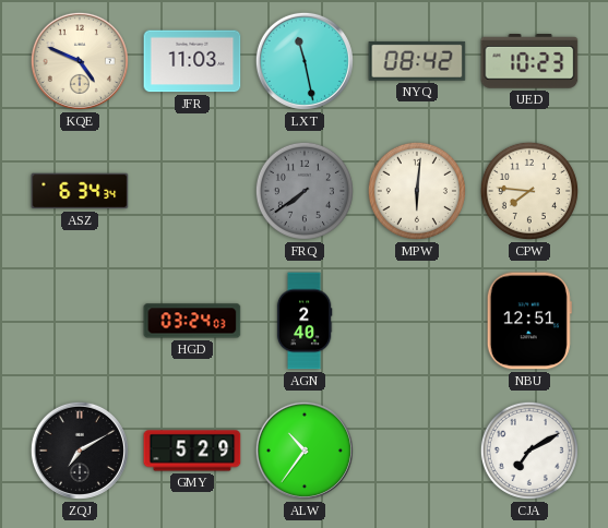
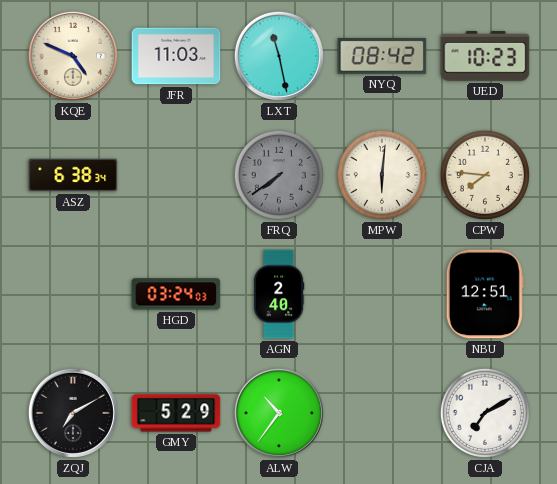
ASZ: 6:34 -> 6:38
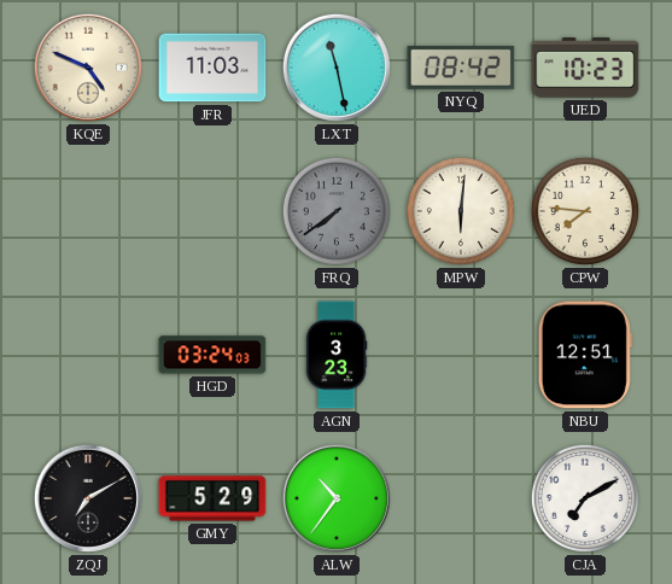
ASZ: 6:38 -> none
AGN: 2:40 -> 3:23
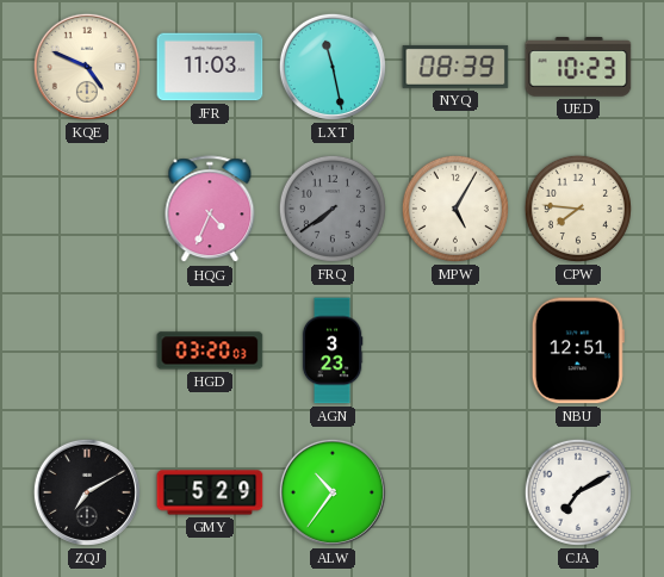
NYQ: 08:42 -> 08:39
HQG: none -> 4:34
MPW: 6:01 -> 5:05
HGD: 03:24 -> 03:20
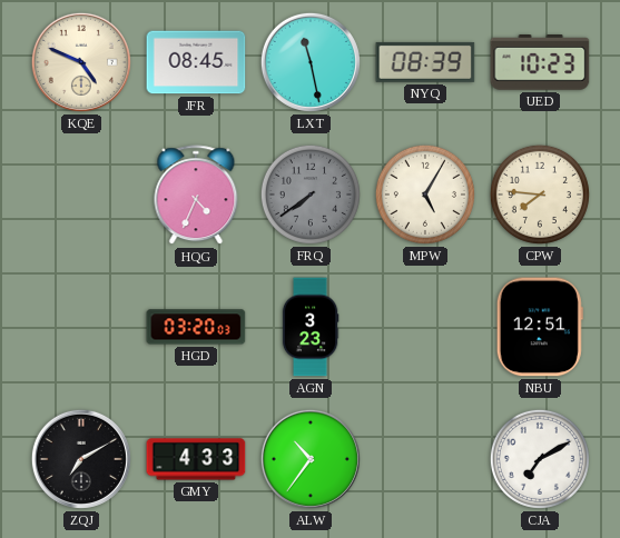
JFR: 11:03 -> 08:45
GMY: 5:29 -> 4:33
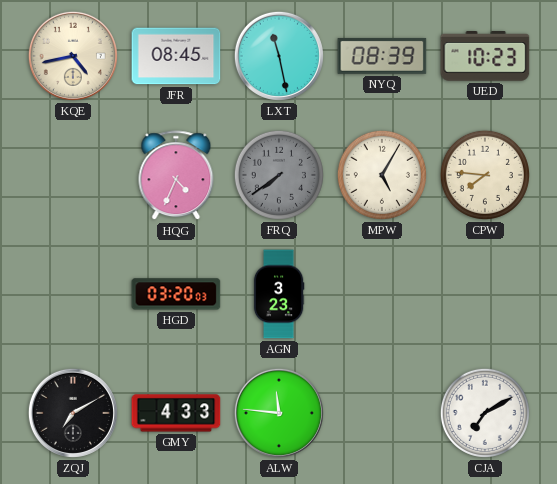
KQE: 4:49 -> 4:43
NBU: 12:51 -> none
ALW: 10:36 -> 11:46
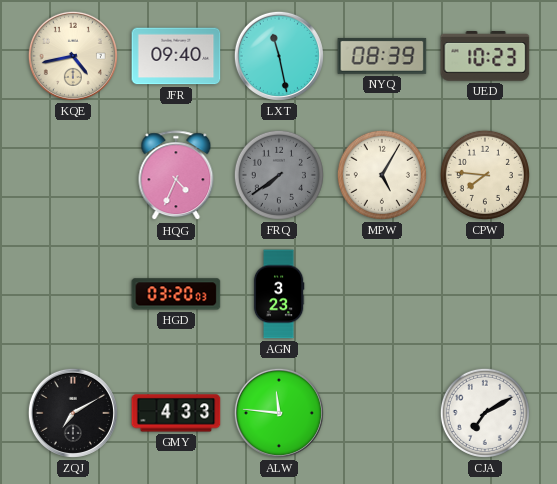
JFR: 08:45 -> 09:40
